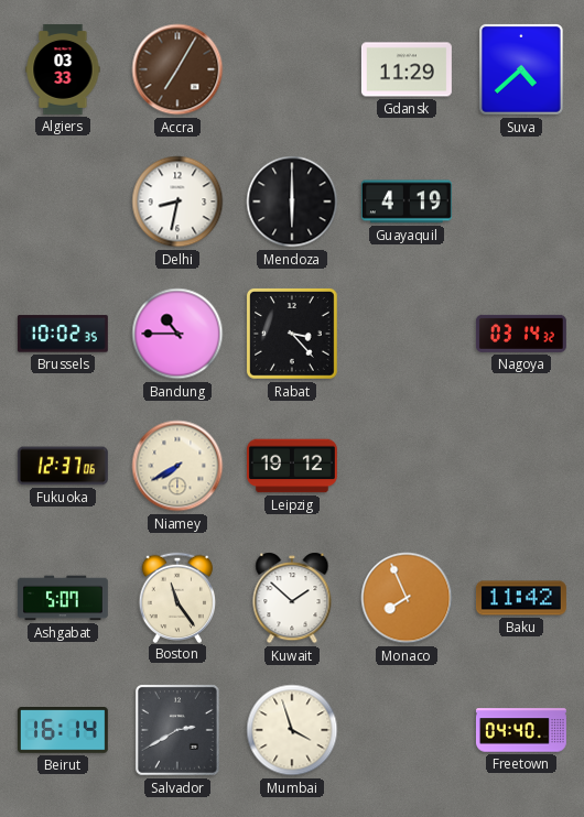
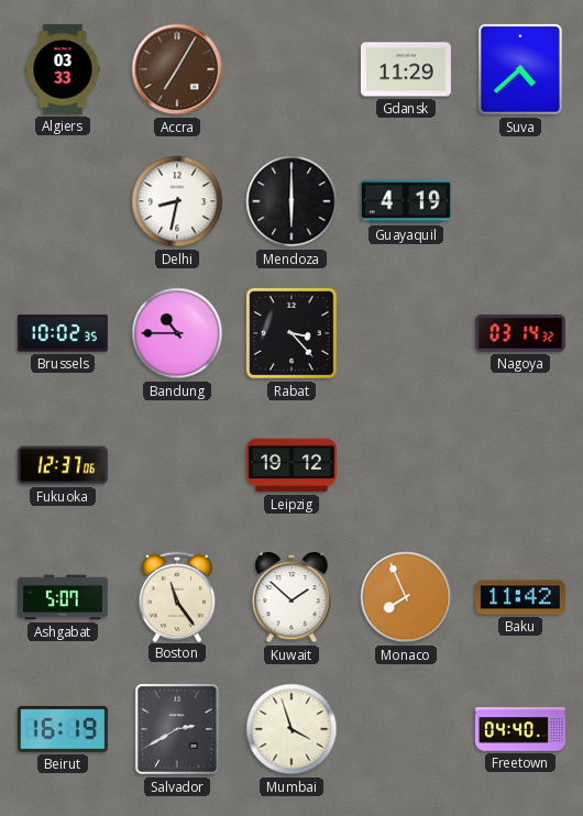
Niamey: 7:40 -> none
Beirut: 16:14 -> 16:19
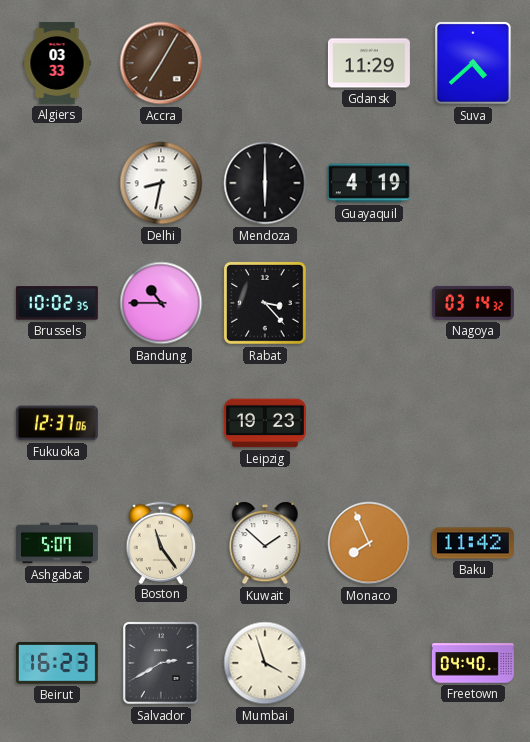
Leipzig: 19:12 -> 19:23
Beirut: 16:19 -> 16:23
